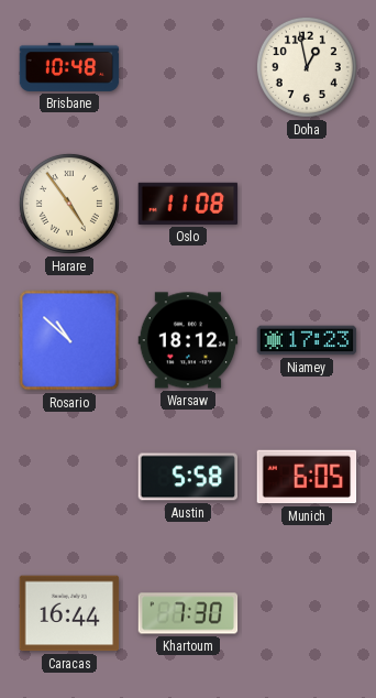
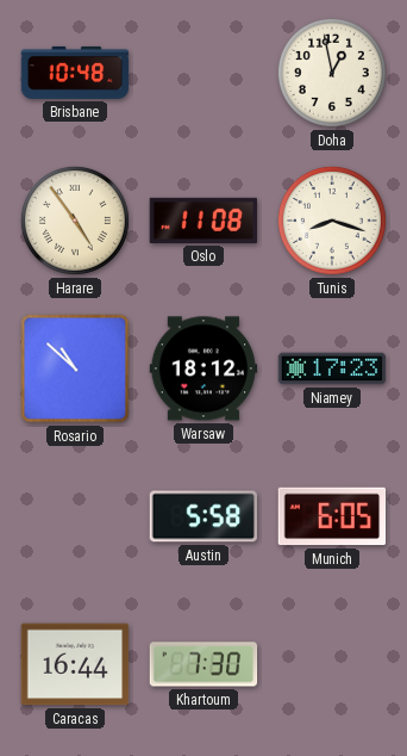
Tunis: none -> 8:18
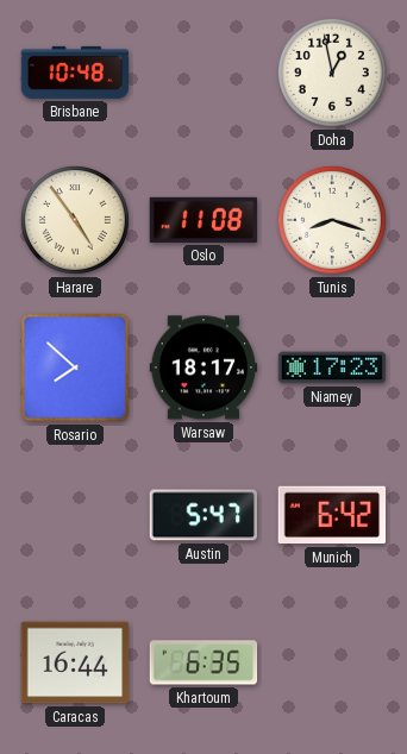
Rosario: 10:52 -> 7:52
Warsaw: 18:12 -> 18:17
Austin: 5:58 -> 5:47
Munich: 6:05 -> 6:42
Khartoum: 7:30 -> 6:35
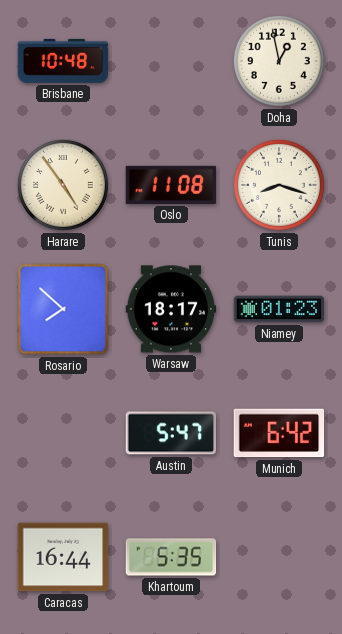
Niamey: 17:23 -> 01:23
Khartoum: 6:35 -> 5:35
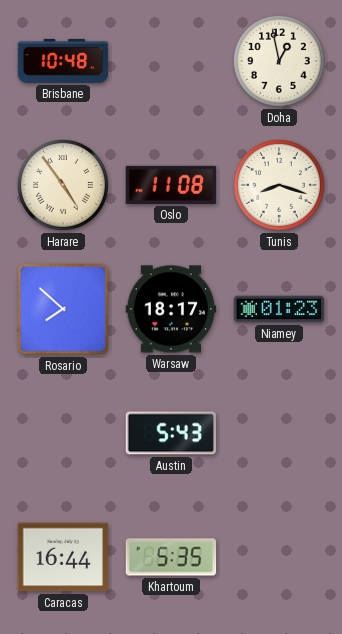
Austin: 5:47 -> 5:43
Munich: 6:42 -> none
